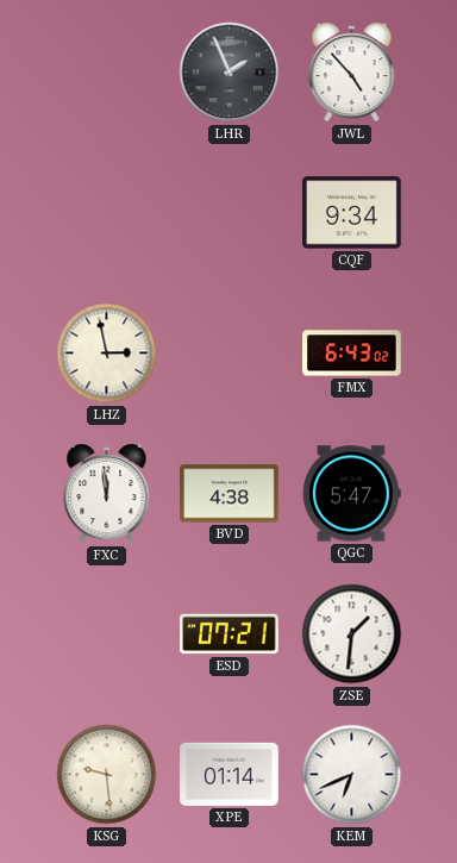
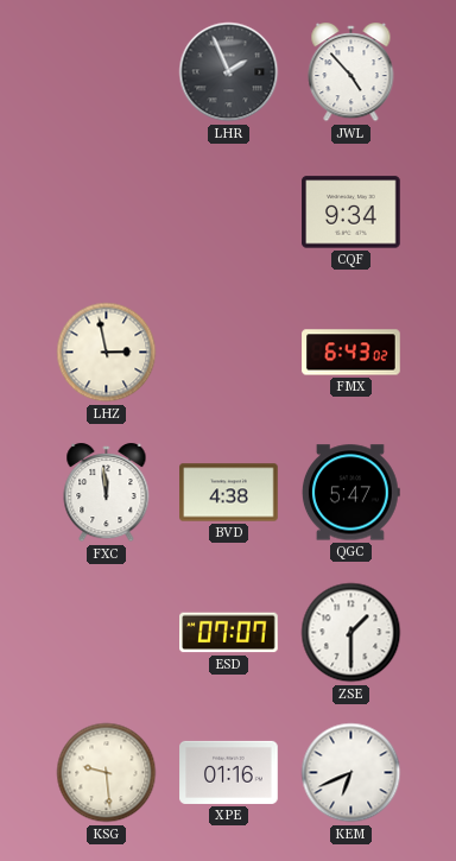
ESD: 07:21 -> 07:07
ZSE: 1:31 -> 1:30
XPE: 01:14 -> 01:16
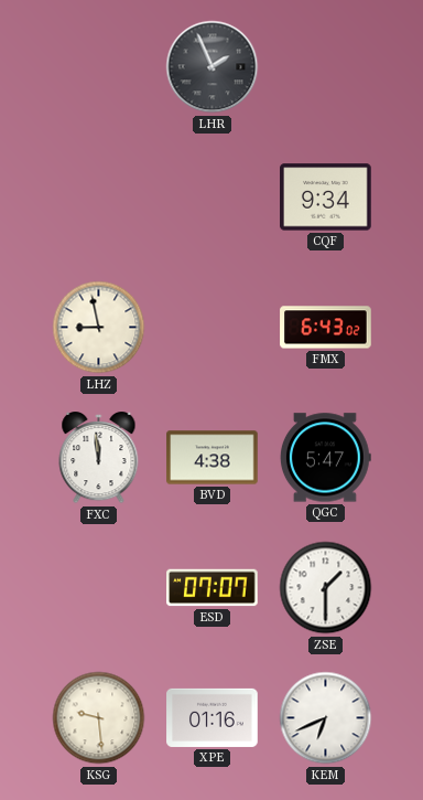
JWL: 4:53 -> none
LHZ: 2:58 -> 8:58
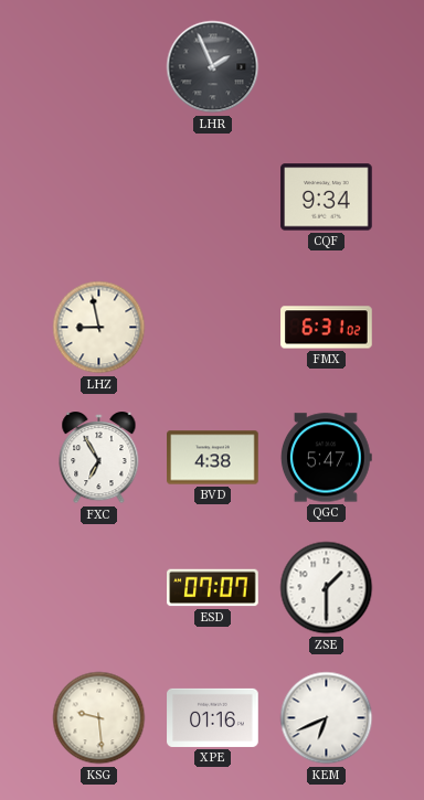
FMX: 6:43 -> 6:31
FXC: 11:59 -> 6:55
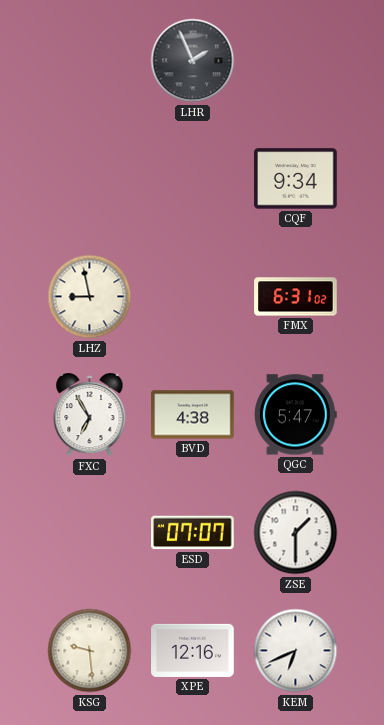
XPE: 01:16 -> 12:16
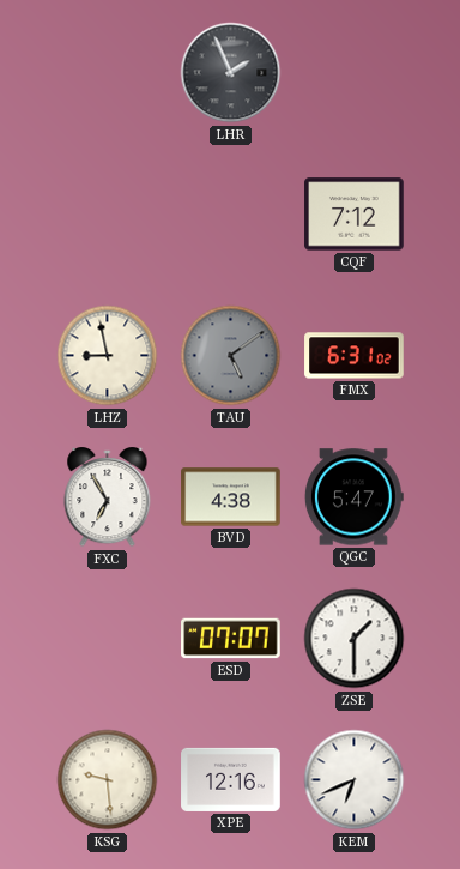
CQF: 9:34 -> 7:12
TAU: none -> 5:09
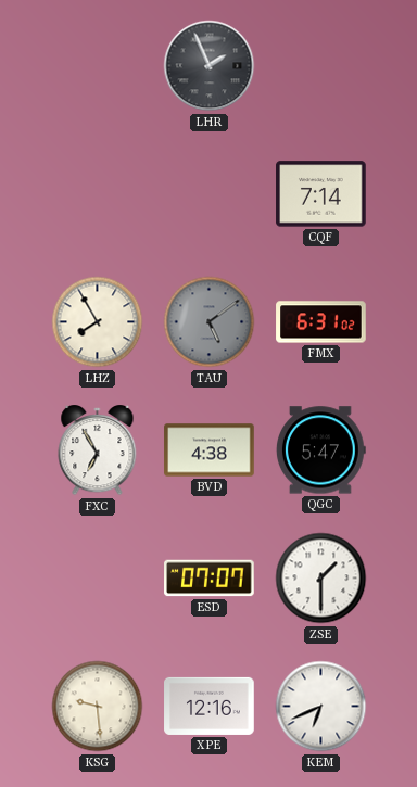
CQF: 7:12 -> 7:14
LHZ: 8:58 -> 7:55
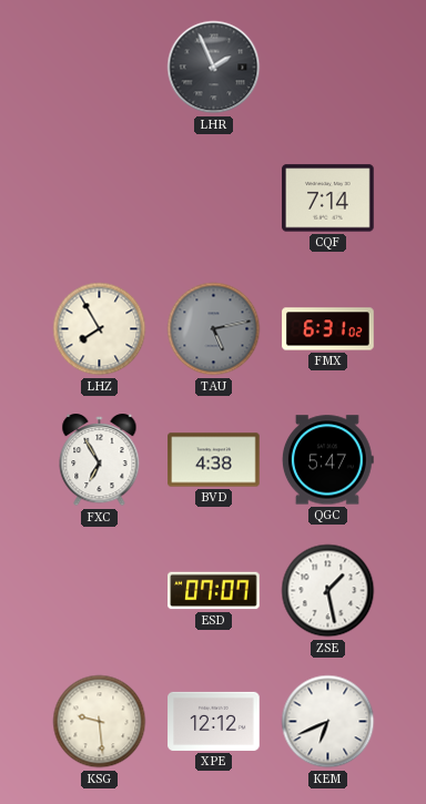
TAU: 5:09 -> 5:13
ZSE: 1:30 -> 1:28
XPE: 12:16 -> 12:12
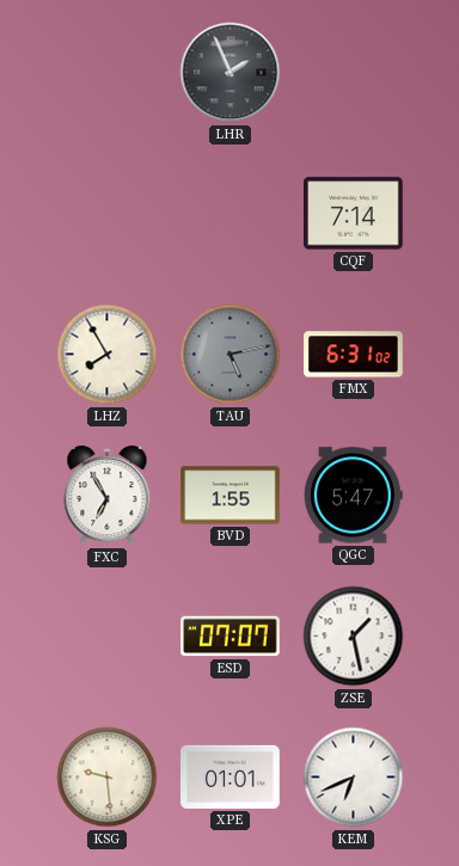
BVD: 4:38 -> 1:55
XPE: 12:12 -> 01:01
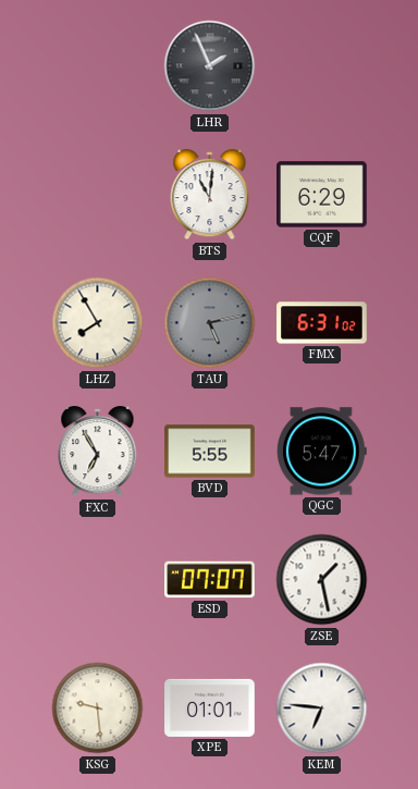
BTS: none -> 11:01
CQF: 7:14 -> 6:29
BVD: 1:55 -> 5:55
KEM: 6:41 -> 6:46
